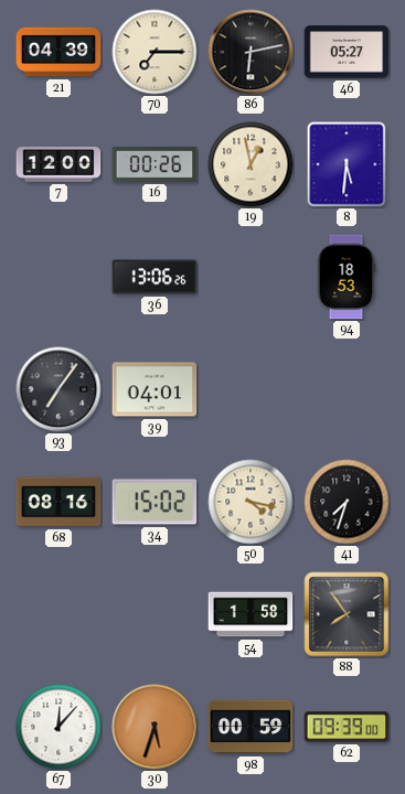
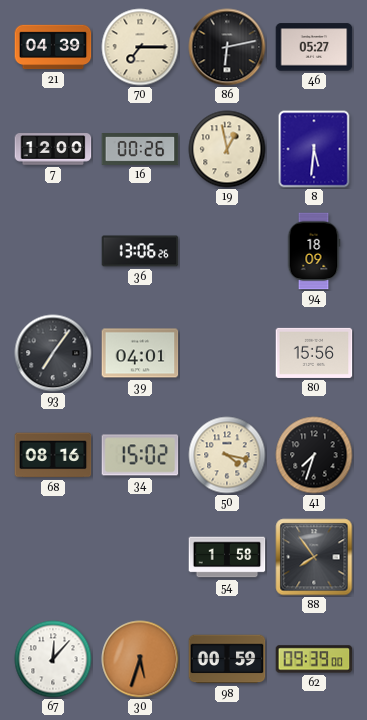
94: 18:53 -> 18:09
80: none -> 15:56
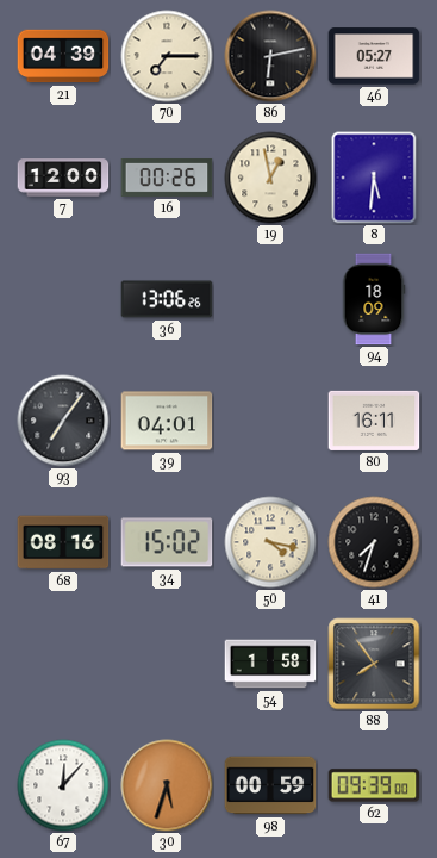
80: 15:56 -> 16:11
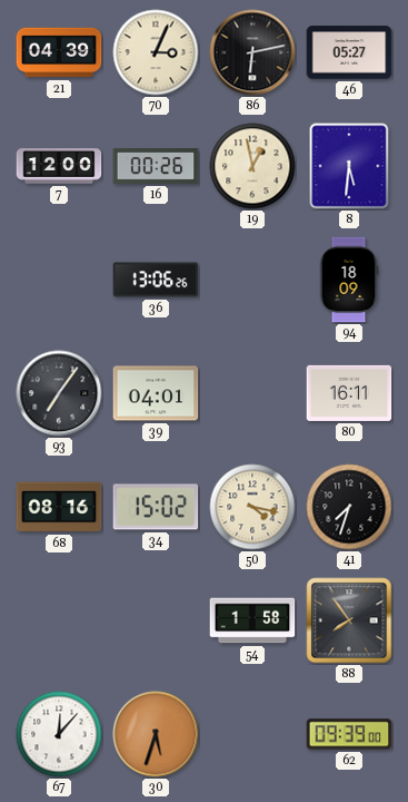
70: 7:15 -> 3:04
98: 00:59 -> none
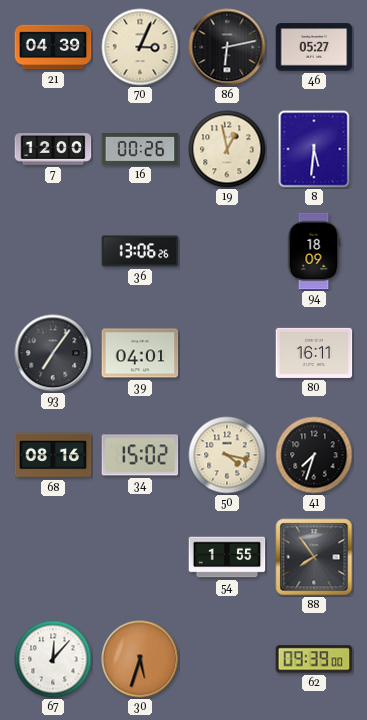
54: 1:58 -> 1:55
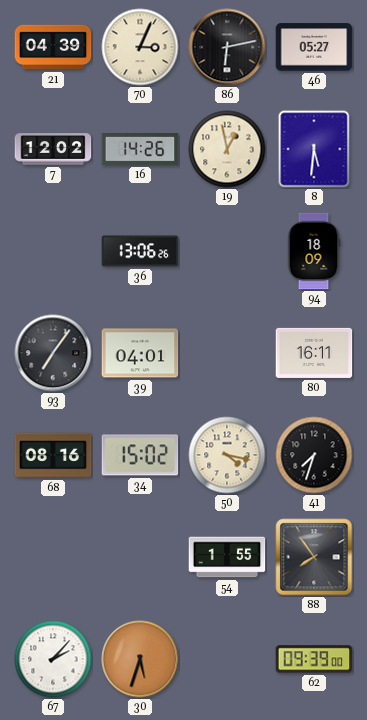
7: 12:00 -> 12:02
16: 00:26 -> 14:26
67: 12:07 -> 2:07
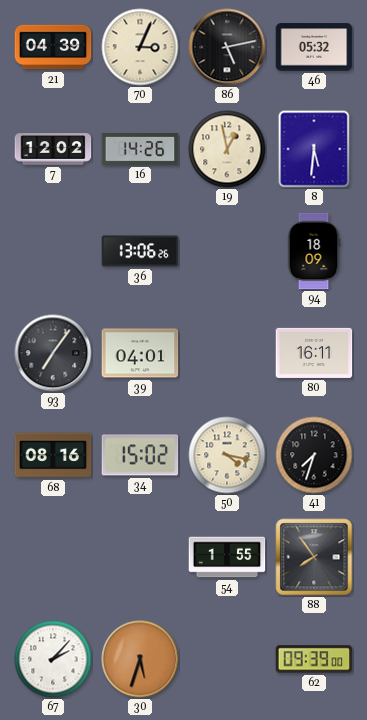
86: 6:13 -> 5:13
46: 05:27 -> 05:32
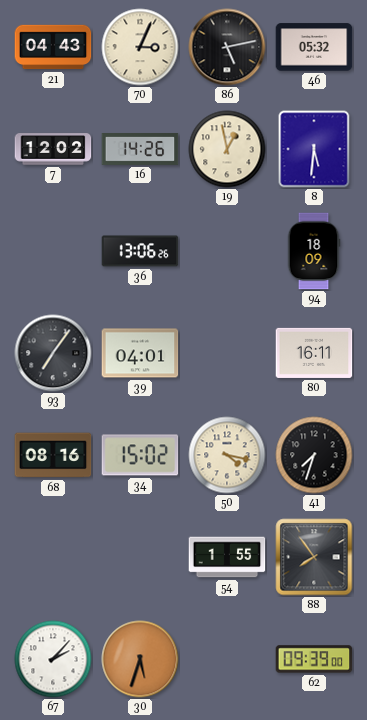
21: 04:39 -> 04:43
